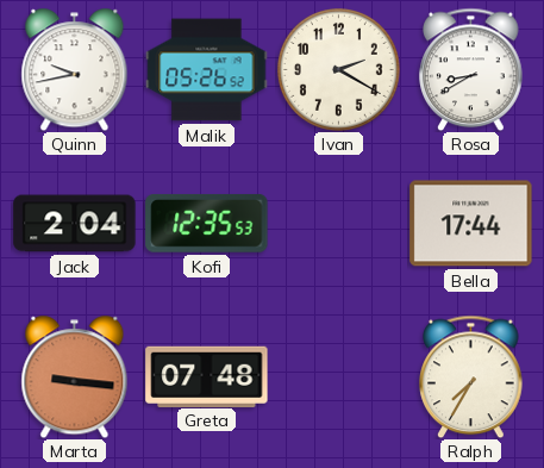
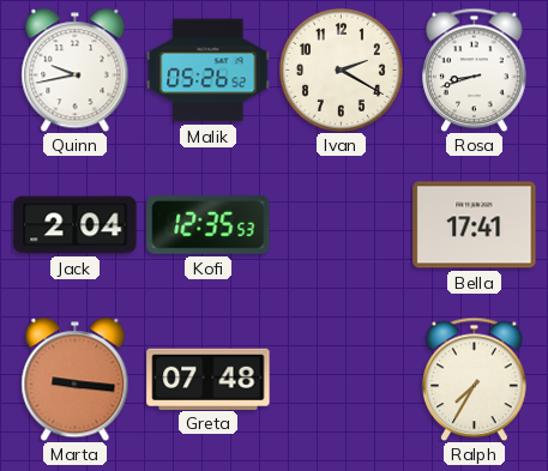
Rosa: 8:40 -> 8:42
Bella: 17:44 -> 17:41
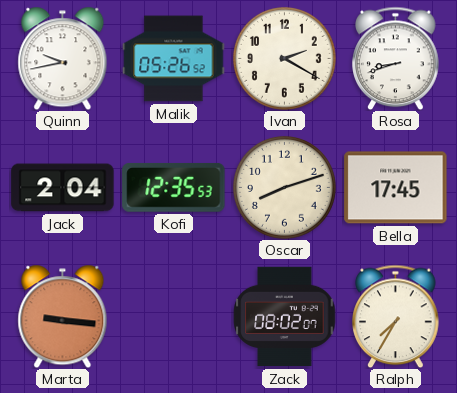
Oscar: none -> 8:12
Bella: 17:41 -> 17:45
Greta: 07:48 -> none
Zack: none -> 08:02
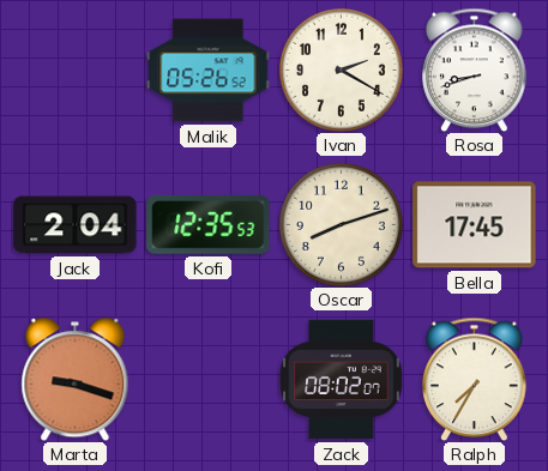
Quinn: 9:43 -> none
Marta: 9:16 -> 9:18
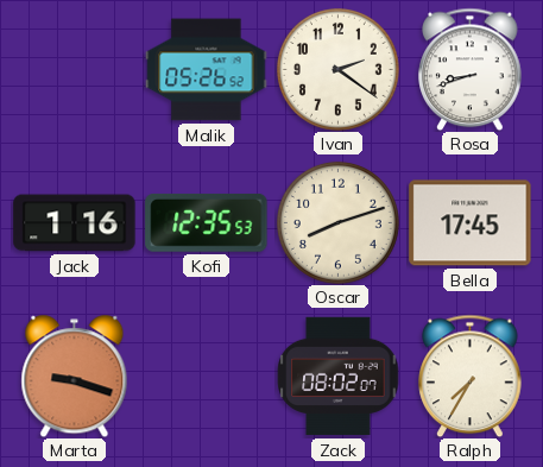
Ivan: 2:20 -> 2:21
Jack: 2:04 -> 1:16
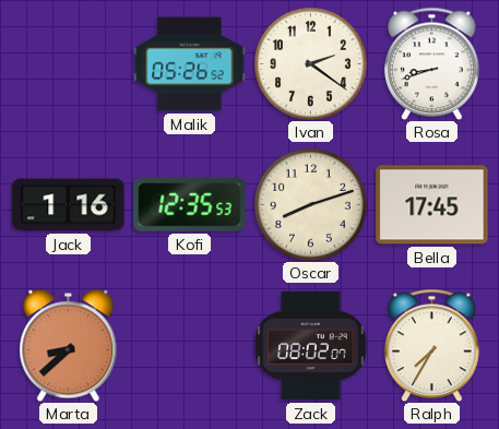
Marta: 9:18 -> 8:38
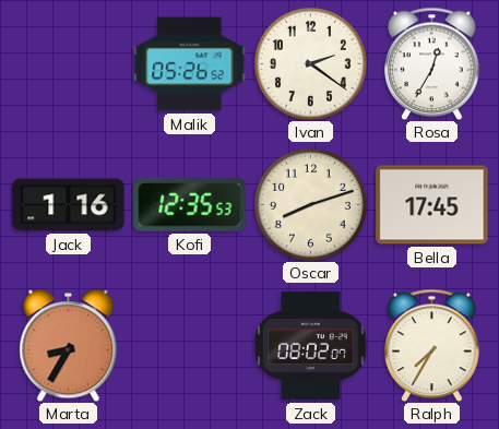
Rosa: 8:42 -> 12:35
Marta: 8:38 -> 8:35
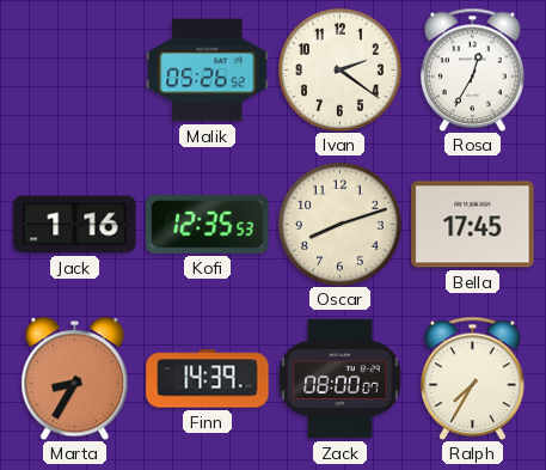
Finn: none -> 14:39
Zack: 08:02 -> 08:00
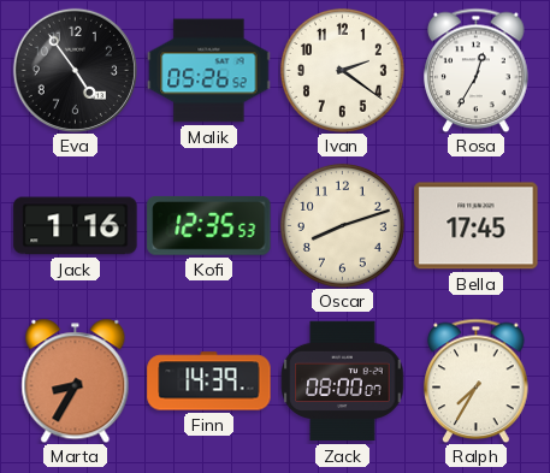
Eva: none -> 4:54
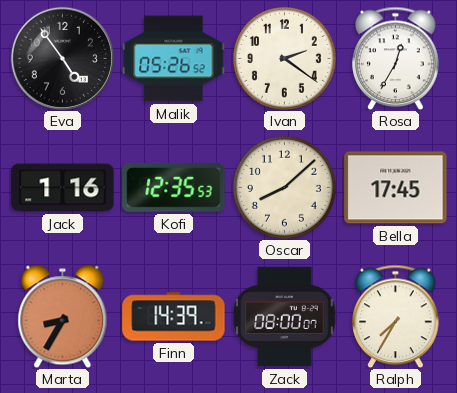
Oscar: 8:12 -> 8:08
